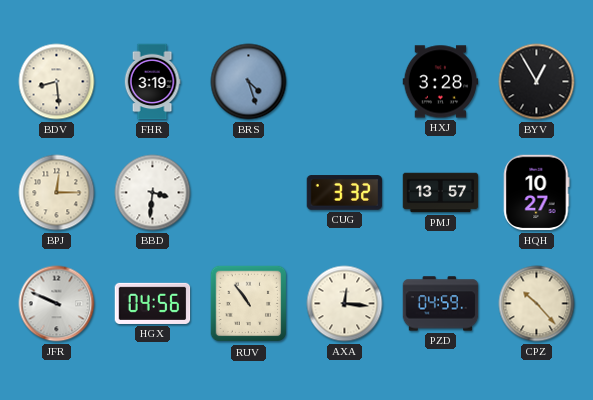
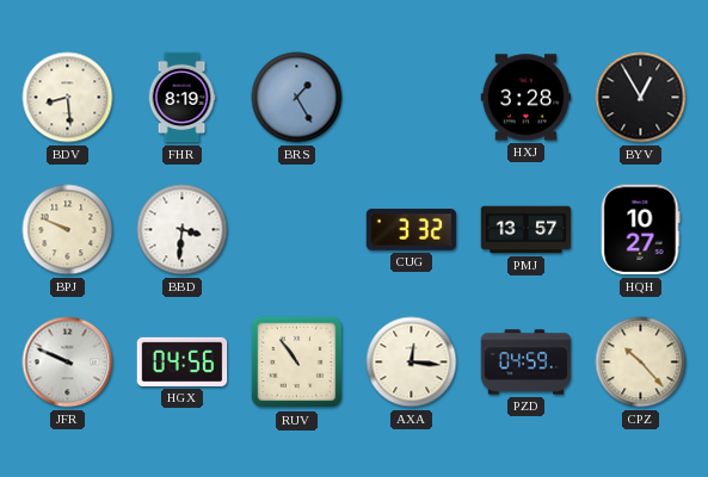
FHR: 3:19 -> 8:19
BRS: 4:27 -> 1:25
BPJ: 12:15 -> 9:49
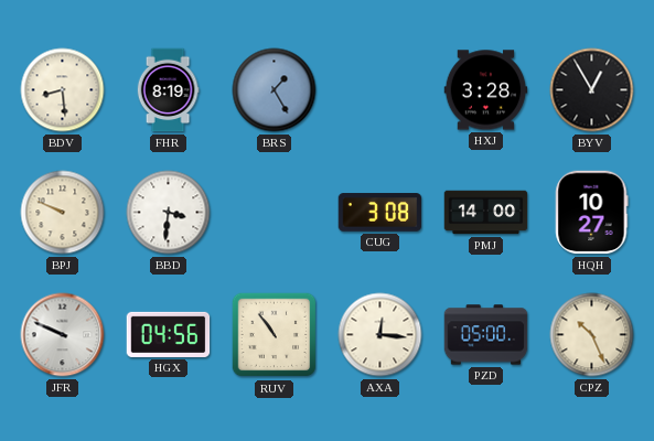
CUG: 3:32 -> 3:08
PMJ: 13:57 -> 14:00
PZD: 04:59 -> 05:00
CPZ: 10:23 -> 10:26
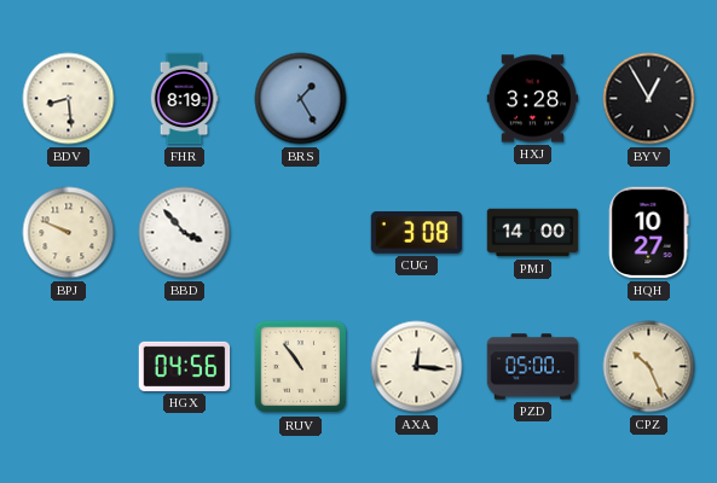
BBD: 3:31 -> 3:53
JFR: 9:49 -> none
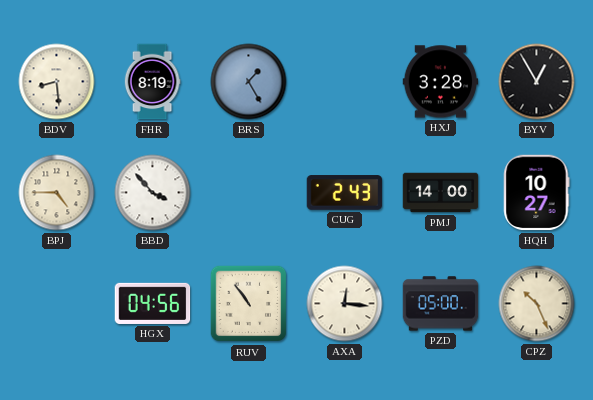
BPJ: 9:49 -> 4:45
CUG: 3:08 -> 2:43
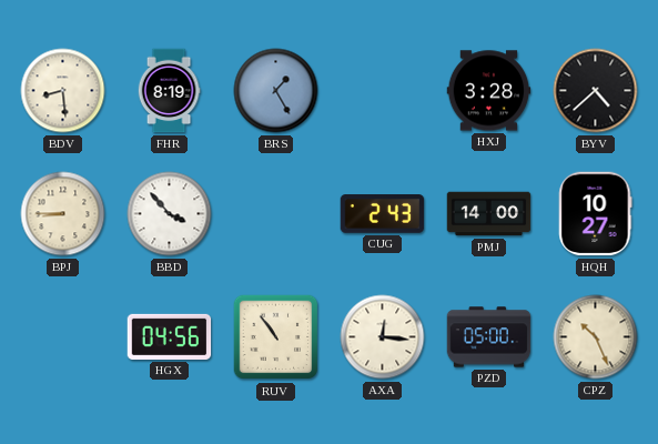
BYV: 12:55 -> 4:38
BPJ: 4:45 -> 8:45
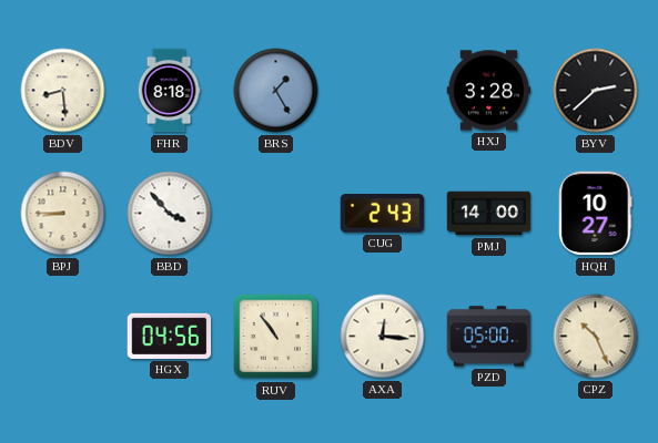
FHR: 8:19 -> 8:18
BYV: 4:38 -> 2:38
